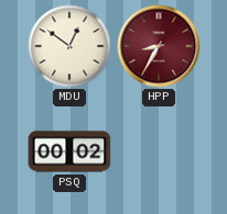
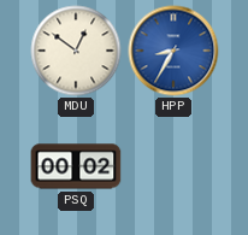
HPP dial: burgundy -> blue
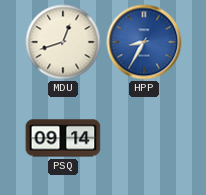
MDU: 12:51 -> 12:42
PSQ: 00:02 -> 09:14
